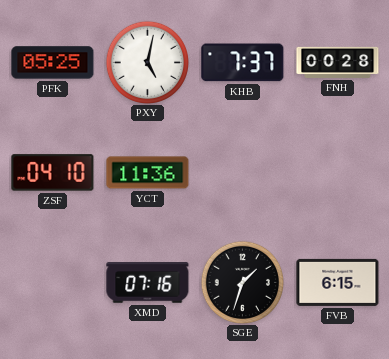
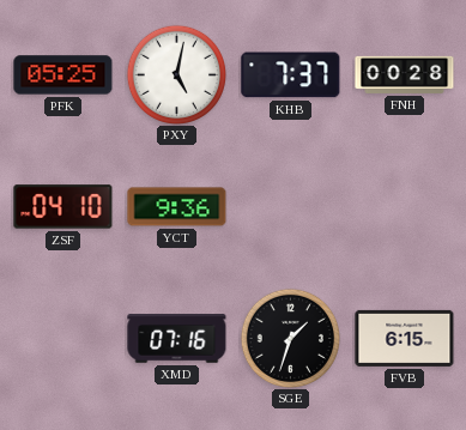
YCT: 11:36 -> 9:36
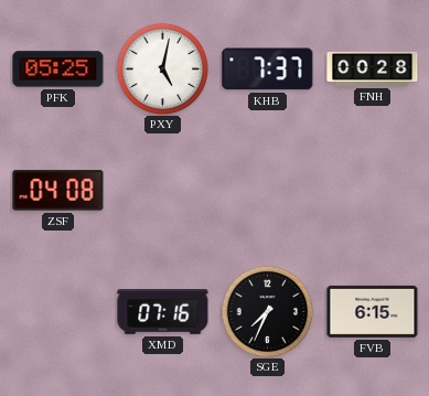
ZSF: 04:10 -> 04:08
YCT: 9:36 -> none
SGE: 1:33 -> 7:34
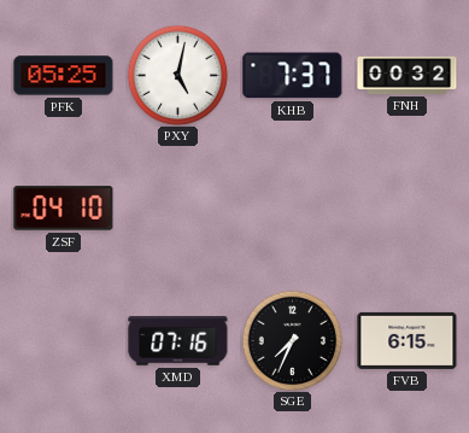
FNH: 00:28 -> 00:32
ZSF: 04:08 -> 04:10
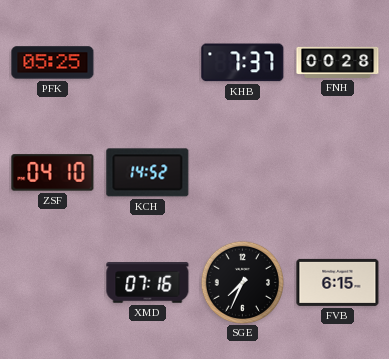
PXY: 5:02 -> none
FNH: 00:32 -> 00:28
KCH: none -> 14:52
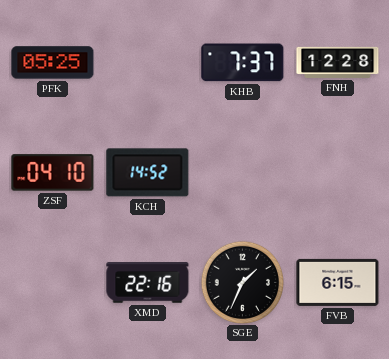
FNH: 00:28 -> 12:28
XMD: 07:16 -> 22:16
SGE: 7:34 -> 1:34
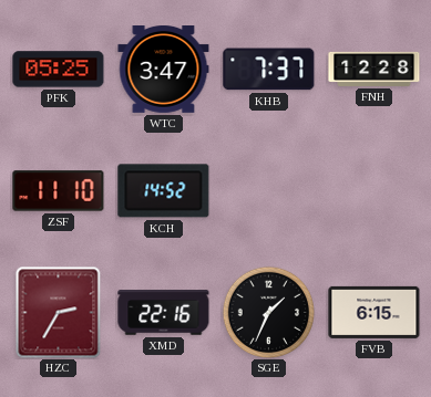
WTC: none -> 3:47
ZSF: 04:10 -> 11:10
HZC: none -> 2:35
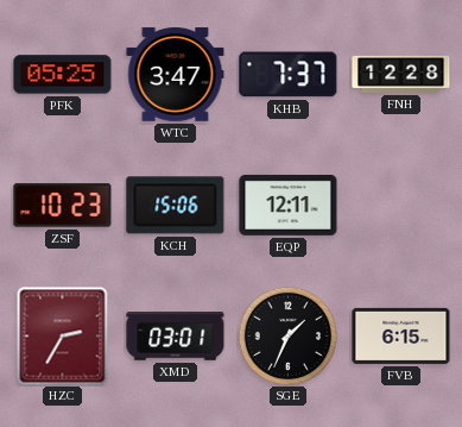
ZSF: 11:10 -> 10:23
KCH: 14:52 -> 15:06
EQP: none -> 12:11
XMD: 22:16 -> 03:01
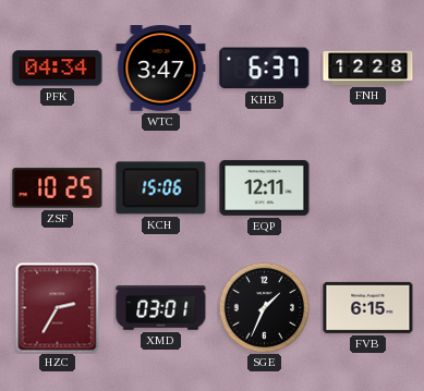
PFK: 05:25 -> 04:34
KHB: 7:37 -> 6:37
ZSF: 10:23 -> 10:25
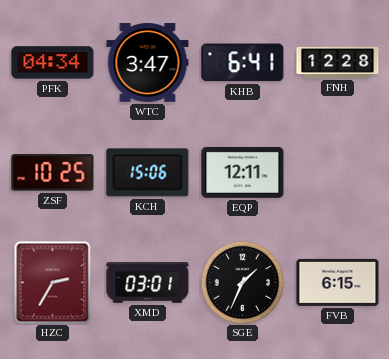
KHB: 6:37 -> 6:41
